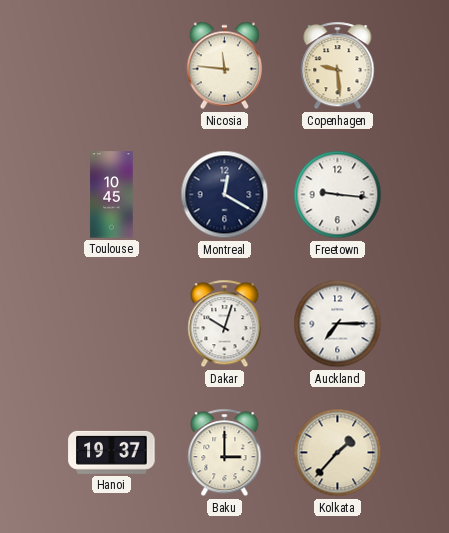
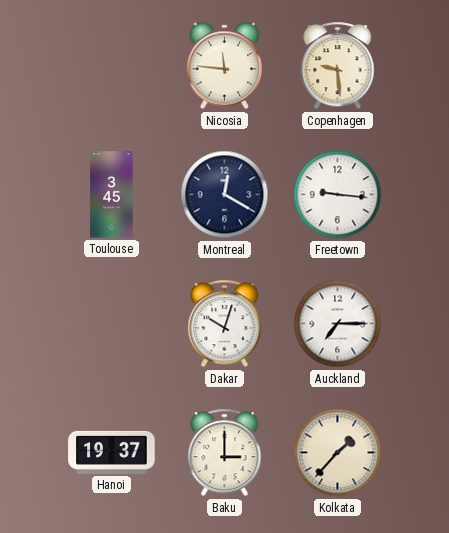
Toulouse: 10:45 -> 3:45
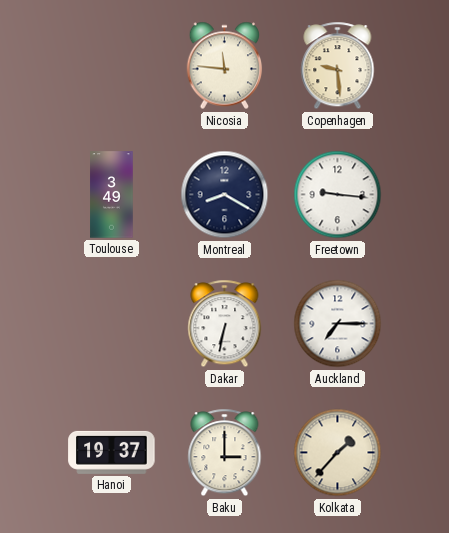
Toulouse: 3:45 -> 3:49
Montreal: 12:20 -> 8:20
Dakar: 10:03 -> 6:32
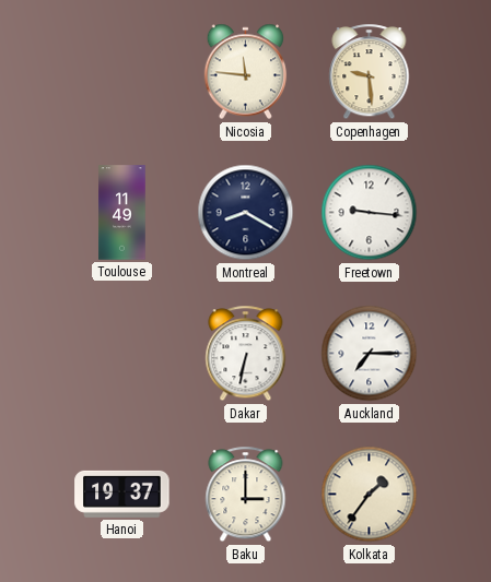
Toulouse: 3:49 -> 11:49
Kolkata: 1:37 -> 1:36
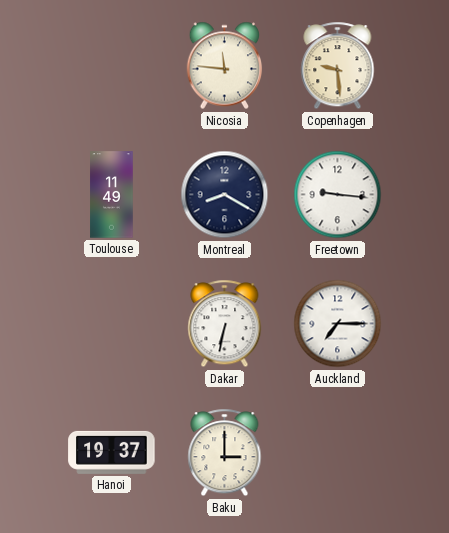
Kolkata: 1:36 -> none
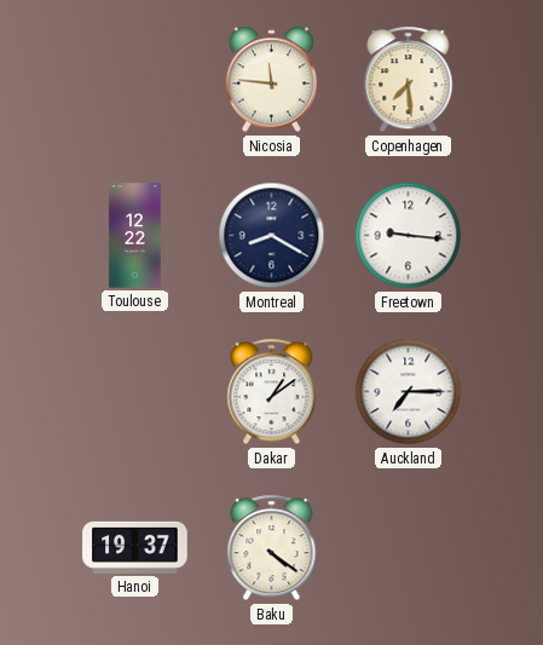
Copenhagen: 9:29 -> 7:29
Toulouse: 11:49 -> 12:22
Dakar: 6:32 -> 1:09
Baku: 3:00 -> 4:21
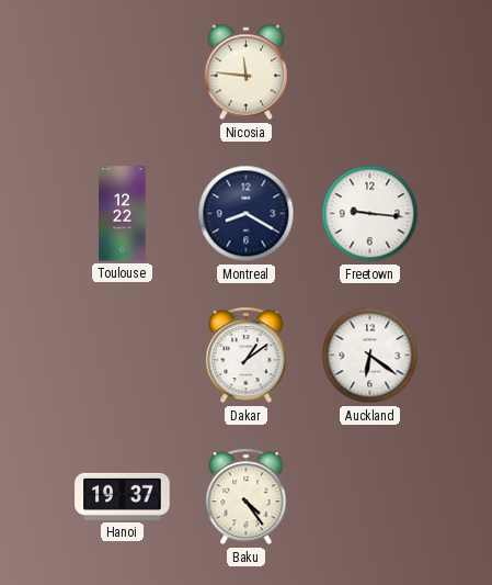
Copenhagen: 7:29 -> none
Auckland: 7:15 -> 6:21
Baku: 4:21 -> 4:24
